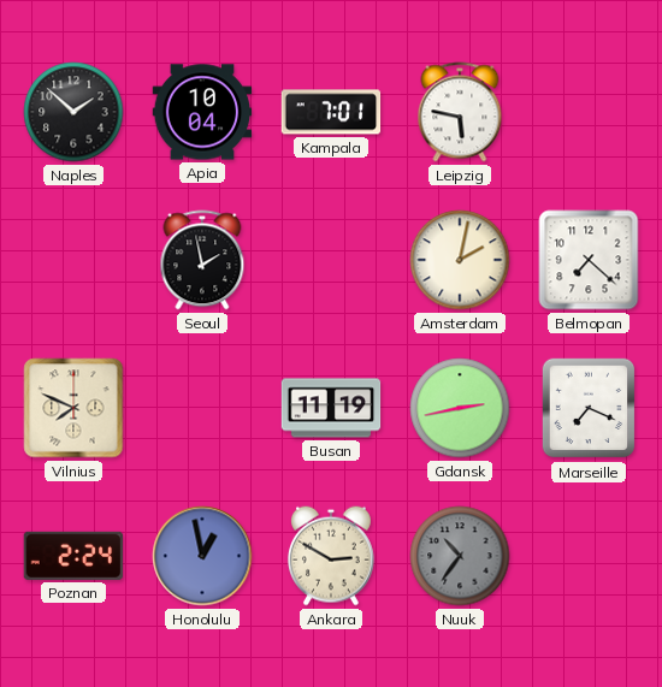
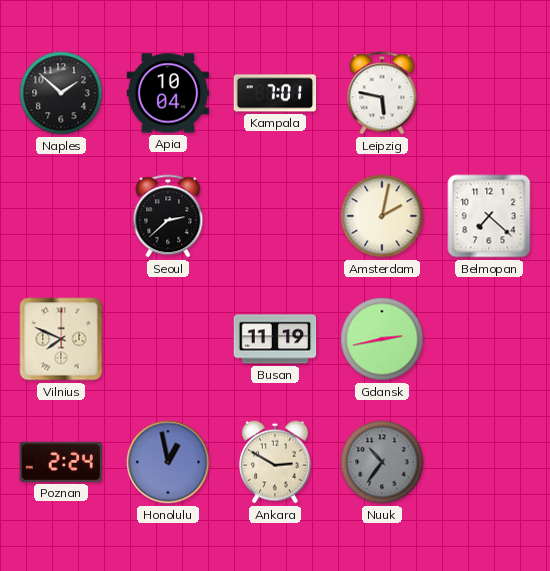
Seoul: 1:58 -> 2:38
Marseille: 7:19 -> none
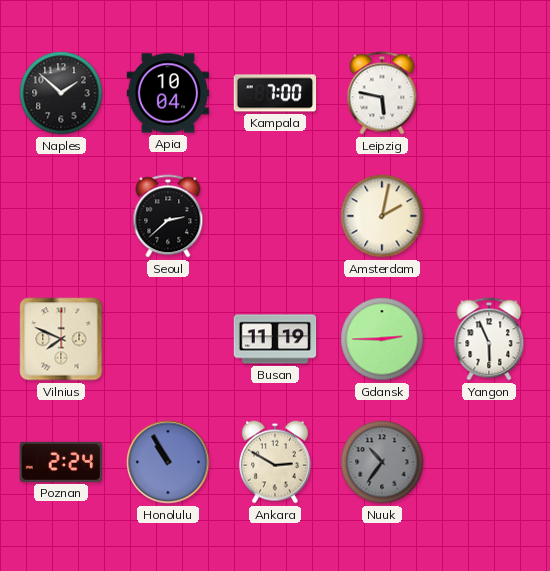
Kampala: 7:01 -> 7:00
Belmopan: 7:22 -> none
Gdansk: 2:43 -> 2:45
Yangon: none -> 5:56
Honolulu: 12:58 -> 10:55
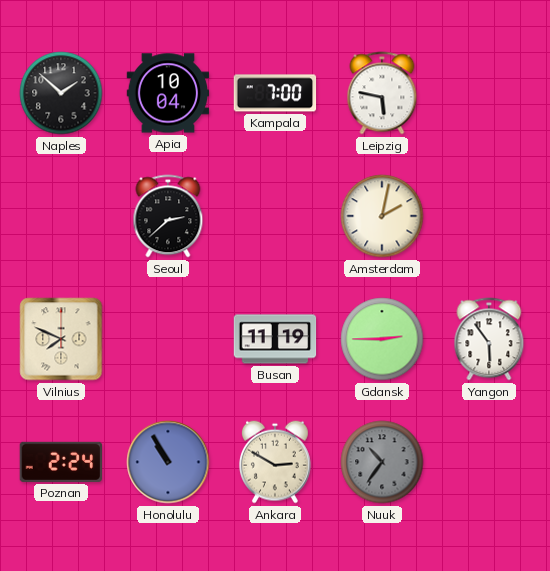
Yangon: 5:56 -> 5:54
